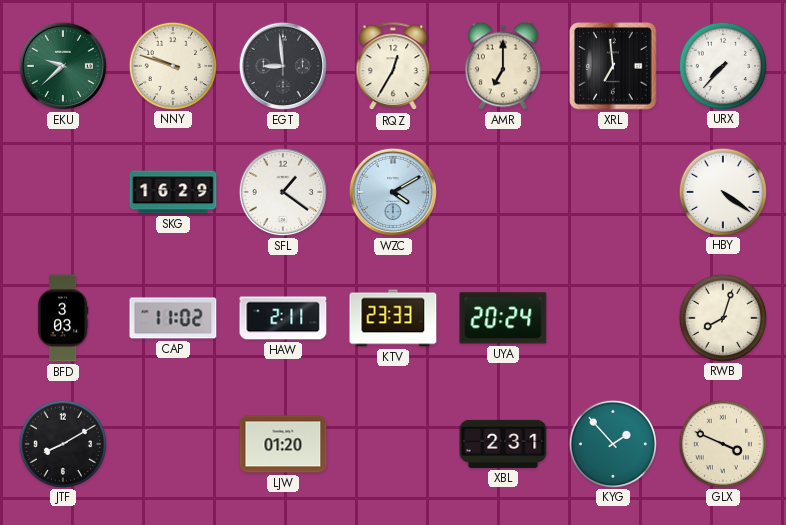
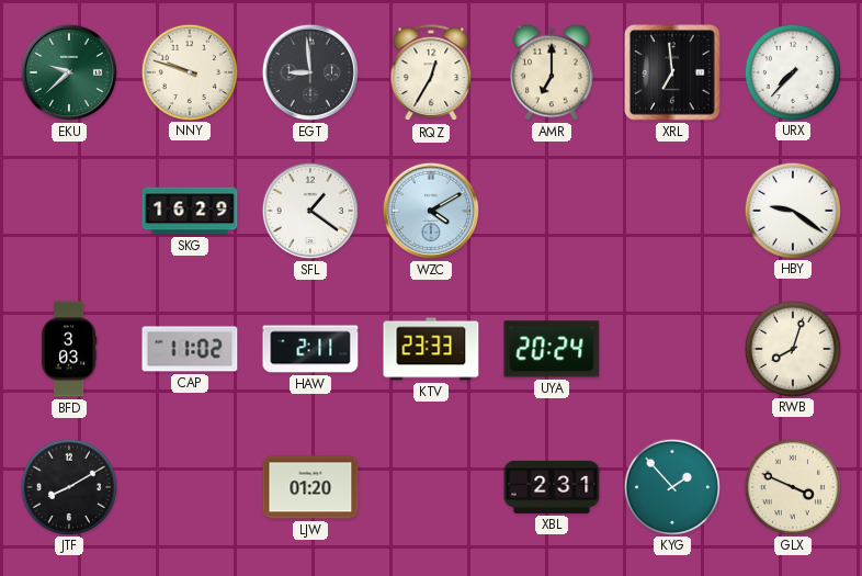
HBY: 4:21 -> 9:21
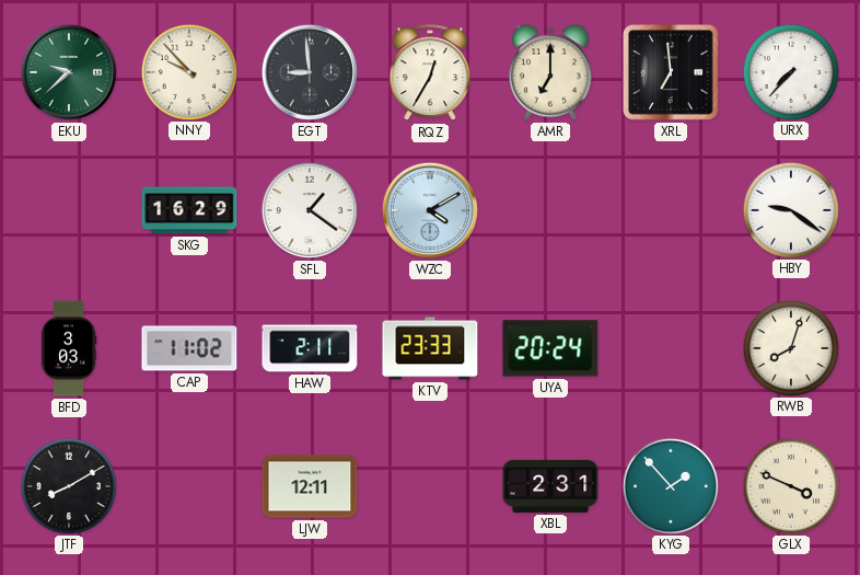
NNY: 9:48 -> 9:53
LJW: 01:20 -> 12:11
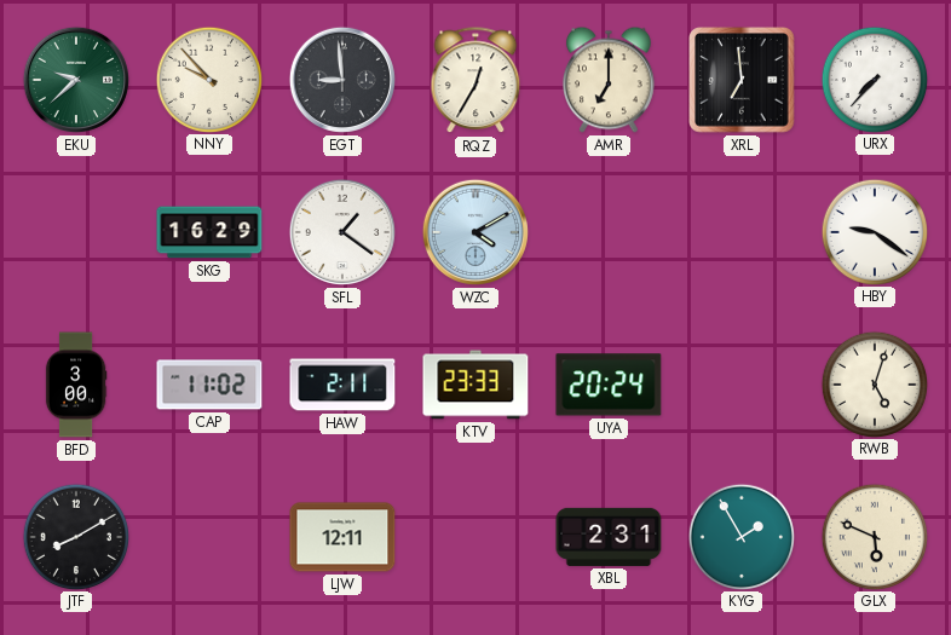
BFD: 3:03 -> 3:00
RWB: 8:03 -> 5:03
KYG: 1:53 -> 1:55
GLX: 3:49 -> 5:49
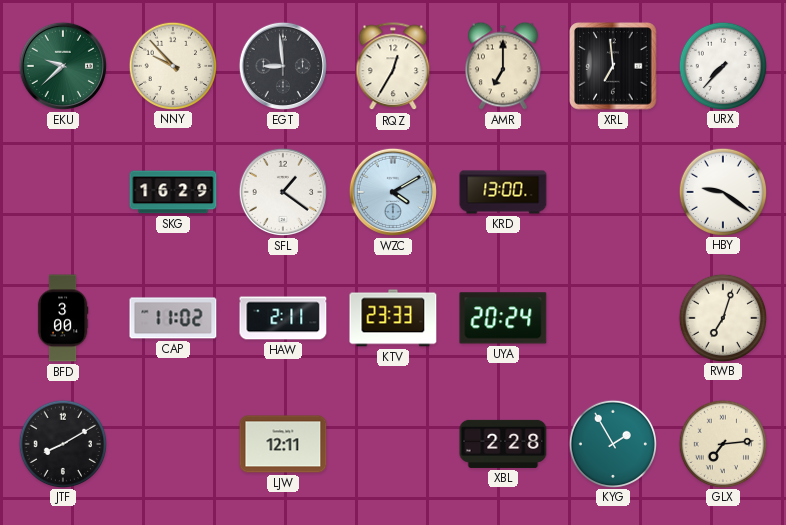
KRD: none -> 13:00
RWB: 5:03 -> 7:03
XBL: 2:31 -> 2:28
GLX: 5:49 -> 7:14
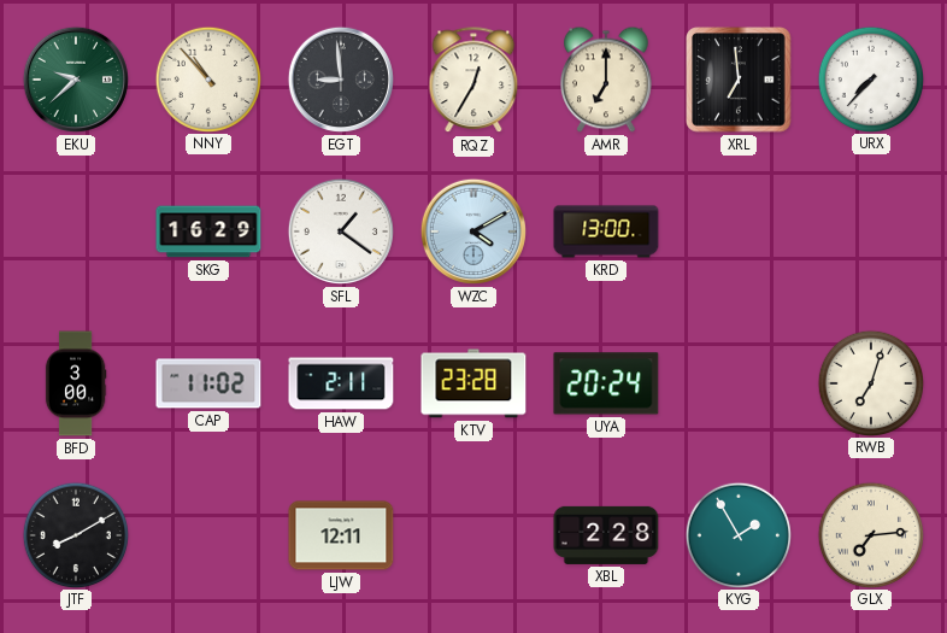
NNY: 9:53 -> 10:53
HBY: 9:21 -> none
KTV: 23:33 -> 23:28
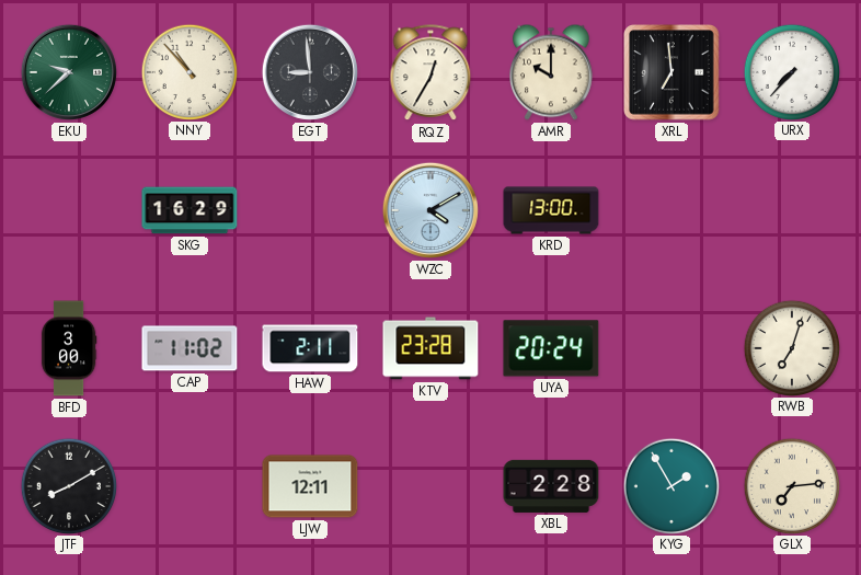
AMR: 7:00 -> 10:00
SFL: 1:21 -> none
